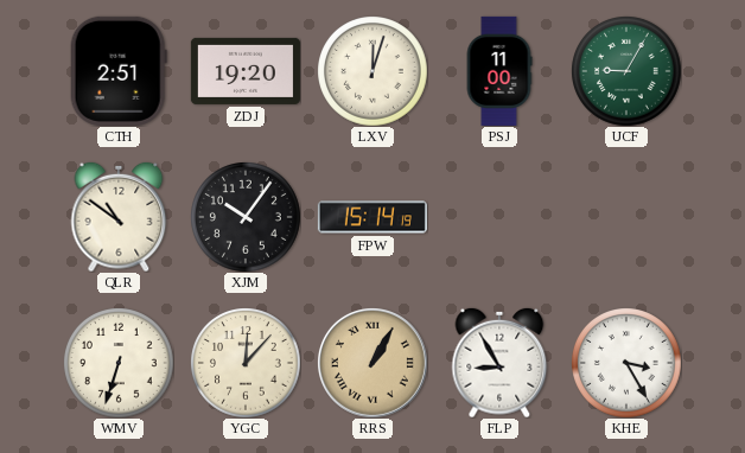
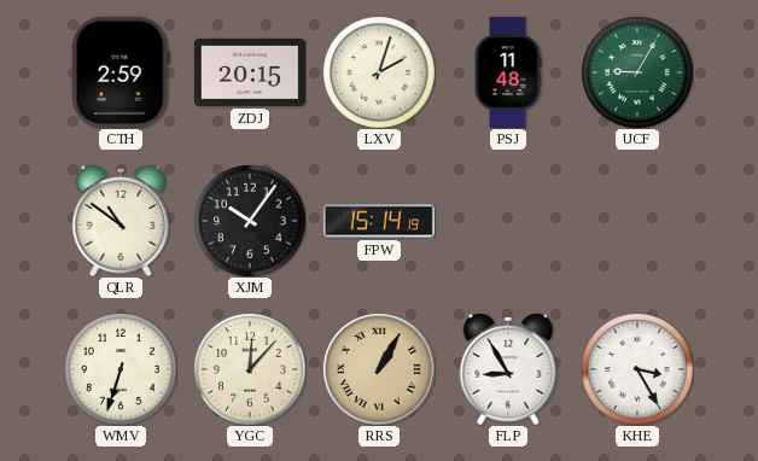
CTH: 2:51 -> 2:59
ZDJ: 19:20 -> 20:15
LXV: 12:03 -> 2:03
PSJ: 11:00 -> 11:48
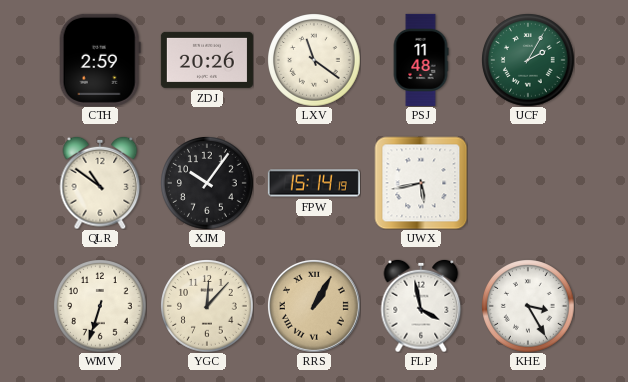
ZDJ: 20:15 -> 20:26
LXV: 2:03 -> 11:21
UCF: 9:05 -> 2:05
UWX: none -> 5:43
FLP: 8:55 -> 3:58
